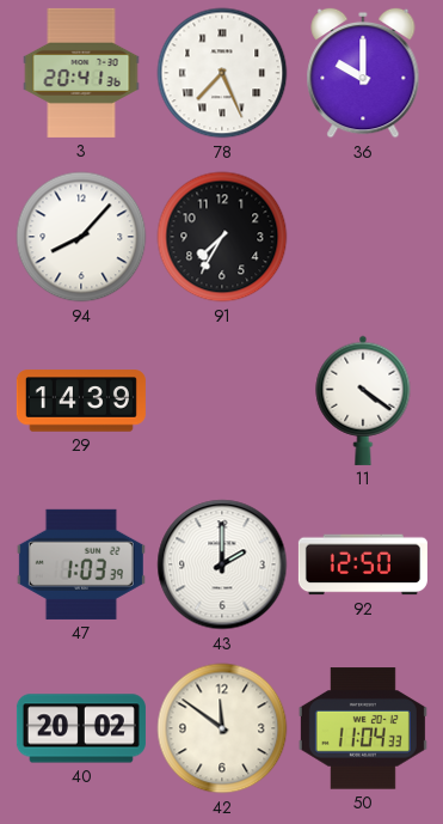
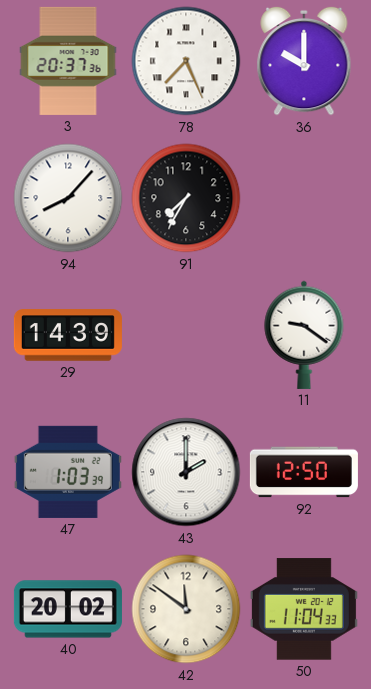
3: 20:41 -> 20:37
11: 4:21 -> 9:21
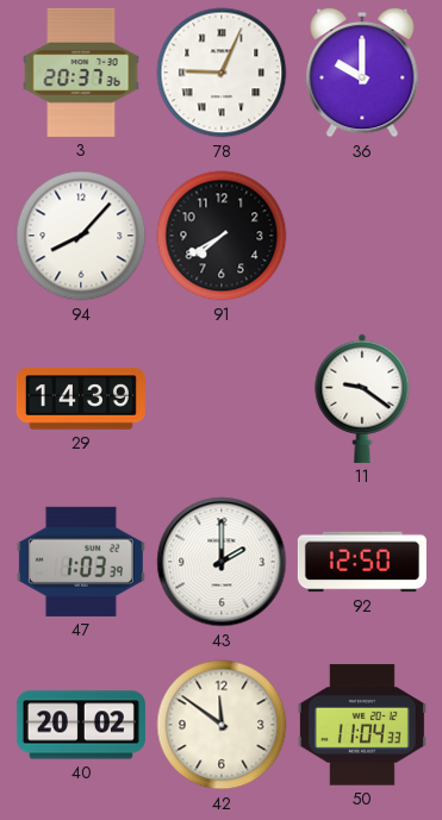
78: 7:26 -> 9:04
91: 7:35 -> 7:40
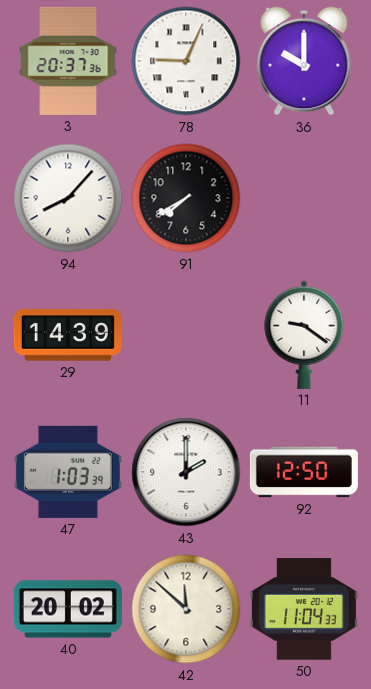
42: 11:51 -> 11:52
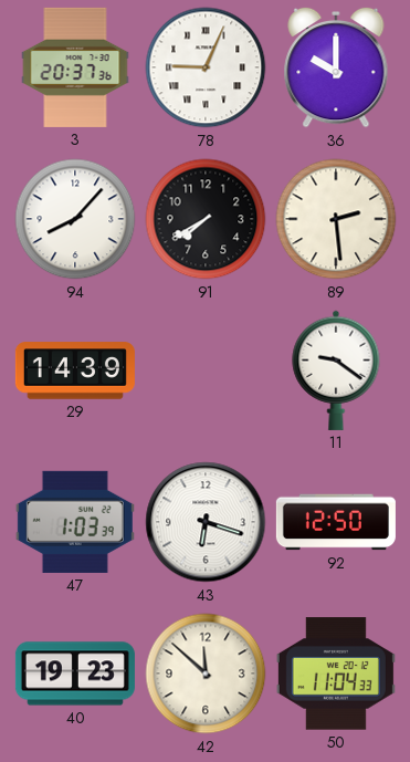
89: none -> 2:29
43: 2:00 -> 6:18
40: 20:02 -> 19:23
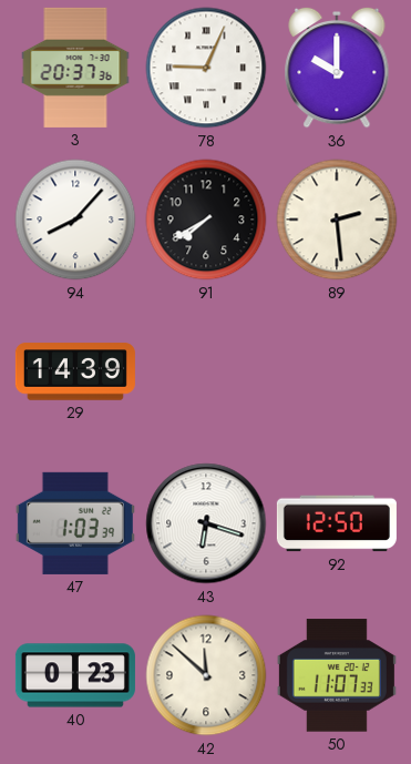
11: 9:21 -> none
40: 19:23 -> 0:23
50: 11:04 -> 11:07
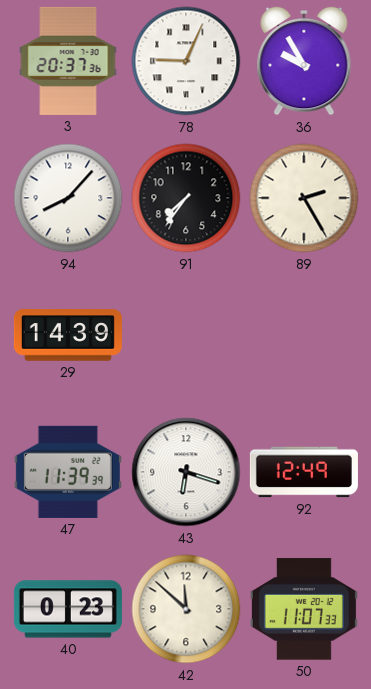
36: 10:00 -> 9:55
91: 7:40 -> 7:36
89: 2:29 -> 2:25
47: 1:03 -> 11:39
92: 12:50 -> 12:49
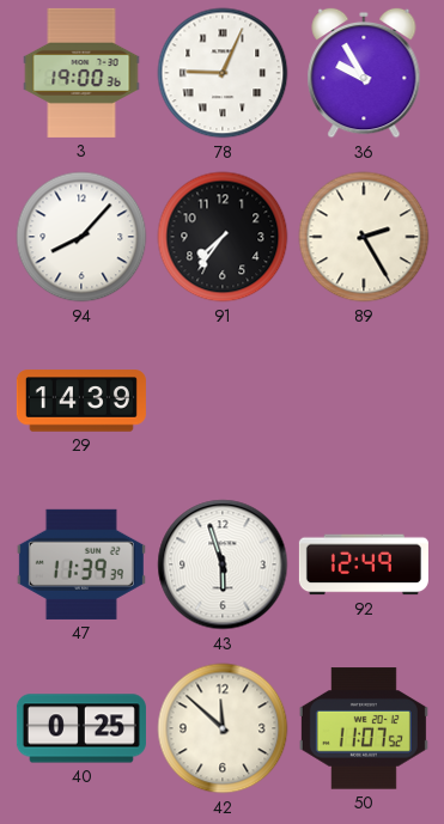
3: 20:37 -> 19:00
43: 6:18 -> 5:57
40: 0:23 -> 0:25
50: 11:07:33 -> 11:07:52
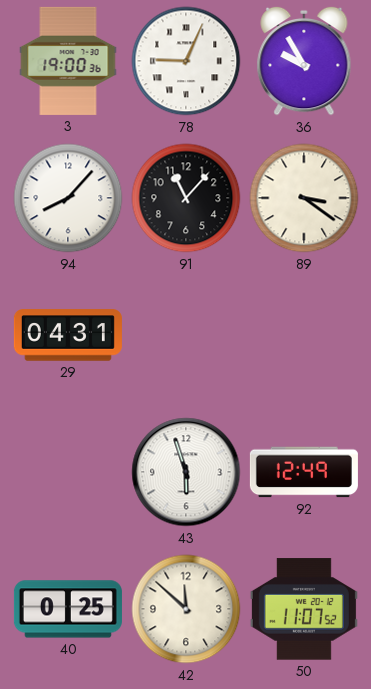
91: 7:36 -> 11:07
89: 2:25 -> 3:21
29: 14:39 -> 04:31
47: 11:39 -> none
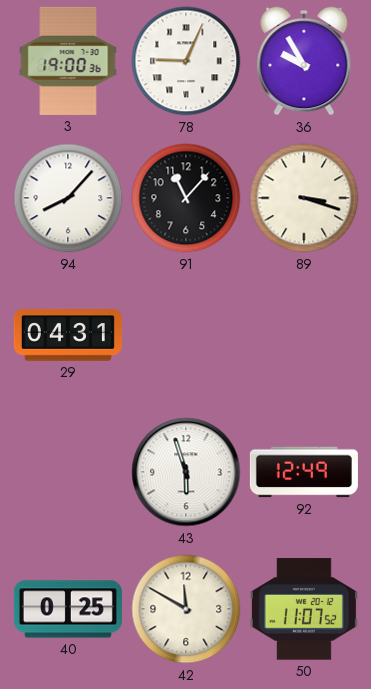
89: 3:21 -> 3:18
42: 11:52 -> 11:50
